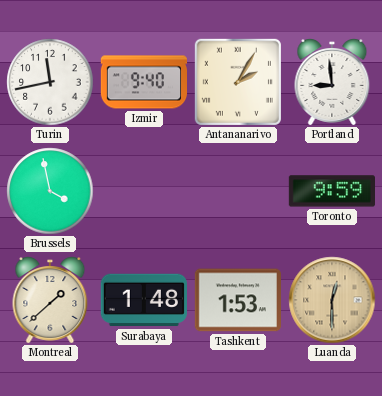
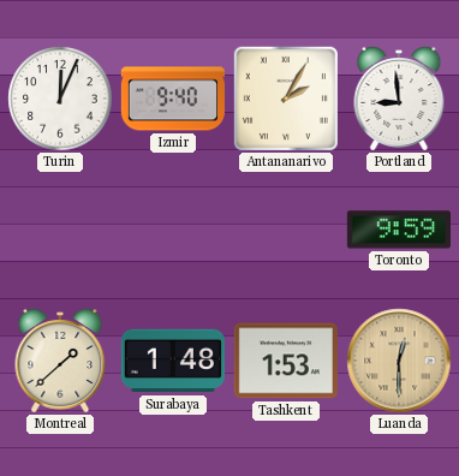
Turin: 11:43 -> 12:04
Brussels: 3:58 -> none
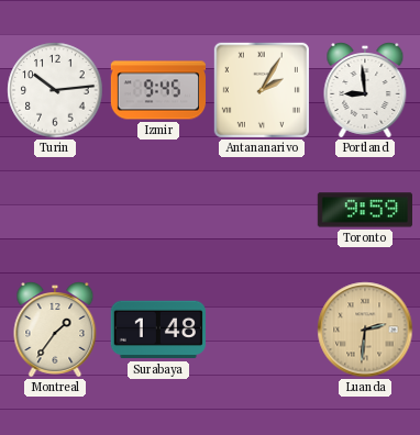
Turin: 12:04 -> 10:14
Izmir: 9:40 -> 9:45
Montreal: 1:38 -> 1:36
Tashkent: 1:53 -> none
Luanda: 12:30 -> 2:31
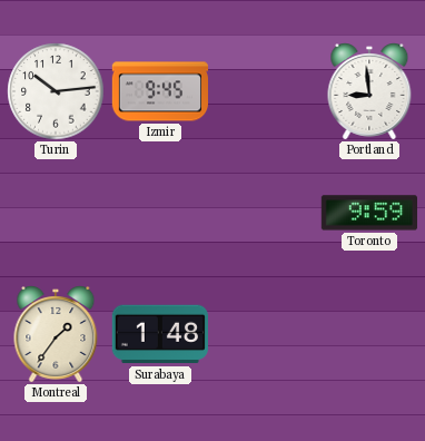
Antananarivo: 2:05 -> none
Luanda: 2:31 -> none
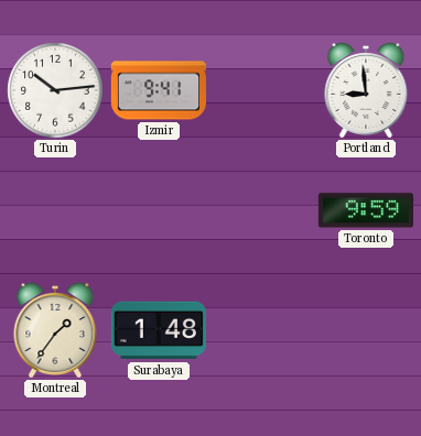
Izmir: 9:45 -> 9:41
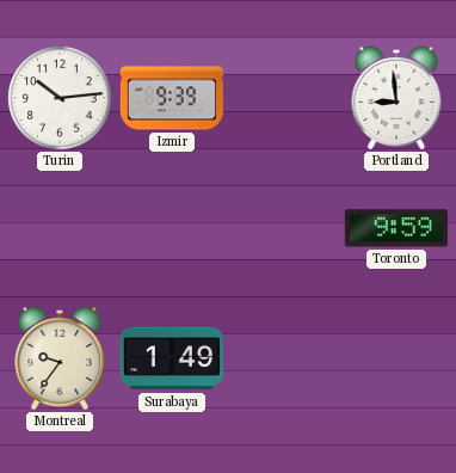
Izmir: 9:41 -> 9:39
Montreal: 1:36 -> 9:36
Surabaya: 1:48 -> 1:49
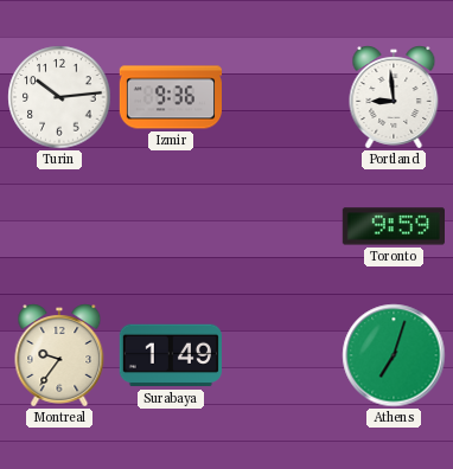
Izmir: 9:39 -> 9:36
Athens: none -> 7:03
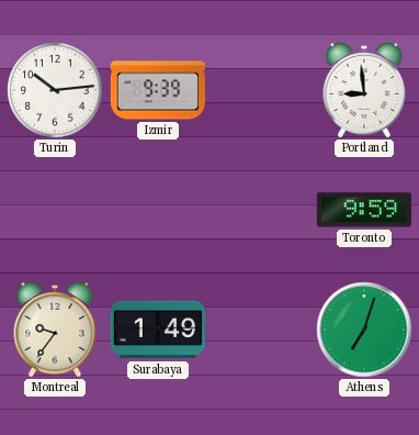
Izmir: 9:36 -> 9:39
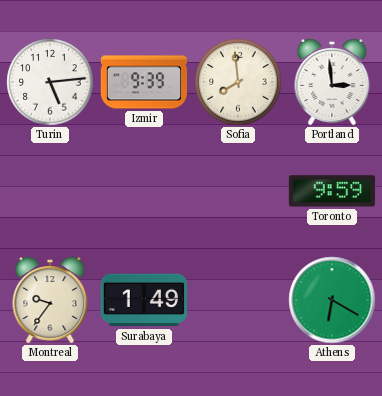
Turin: 10:14 -> 5:14
Sofia: none -> 7:59
Portland: 8:59 -> 2:59
Athens: 7:03 -> 6:20
